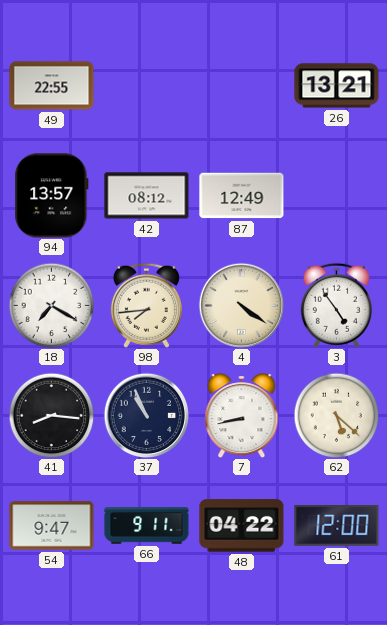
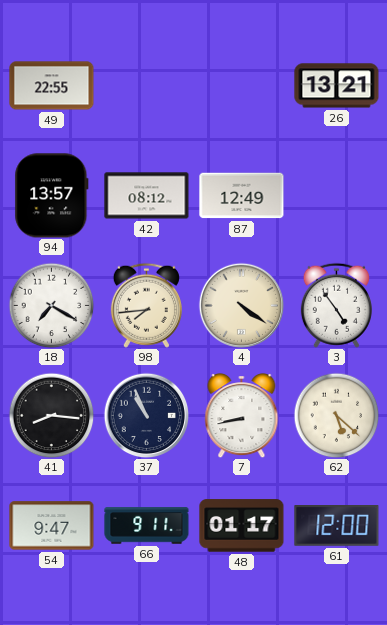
48: 04:22 -> 01:17
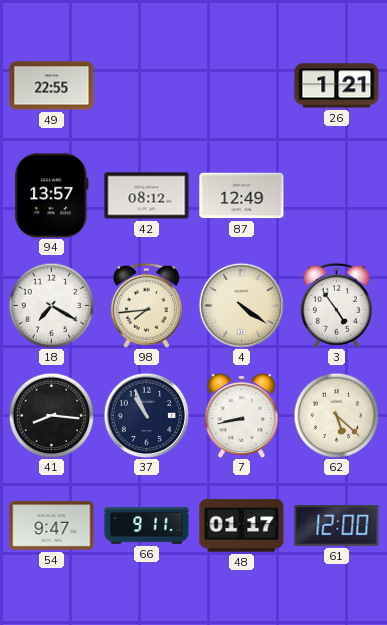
26: 13:21 -> 1:21
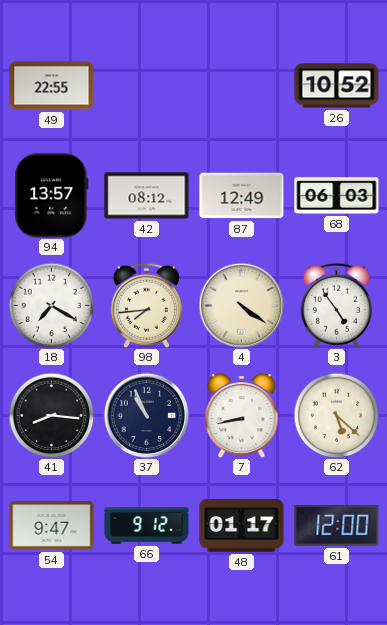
26: 1:21 -> 10:52
68: none -> 06:03
66: 9:11 -> 9:12
